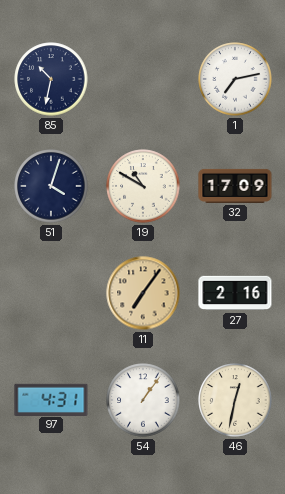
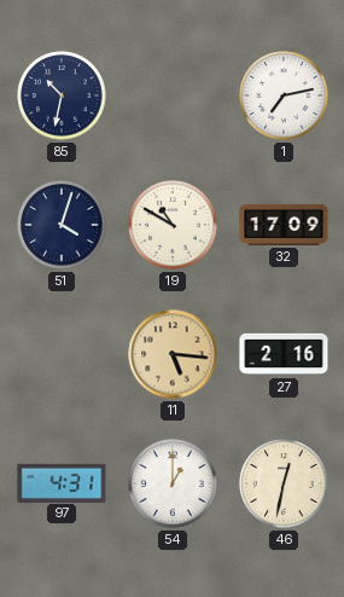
11: 7:06 -> 5:16
54: 1:06 -> 1:00
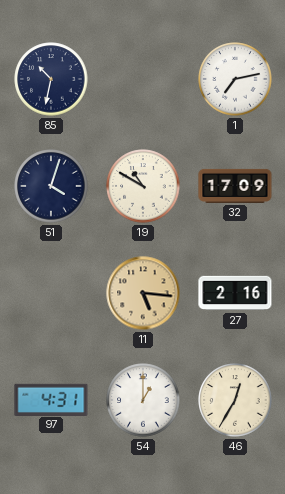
46: 12:32 -> 12:35
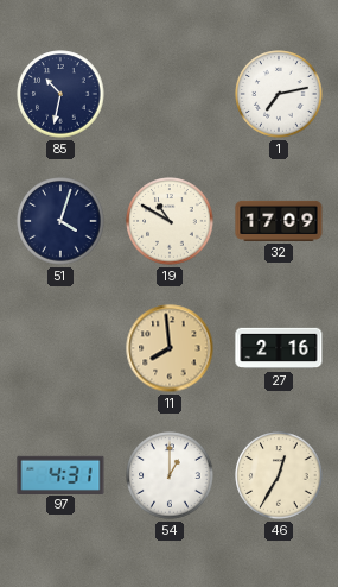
11: 5:16 -> 7:59
